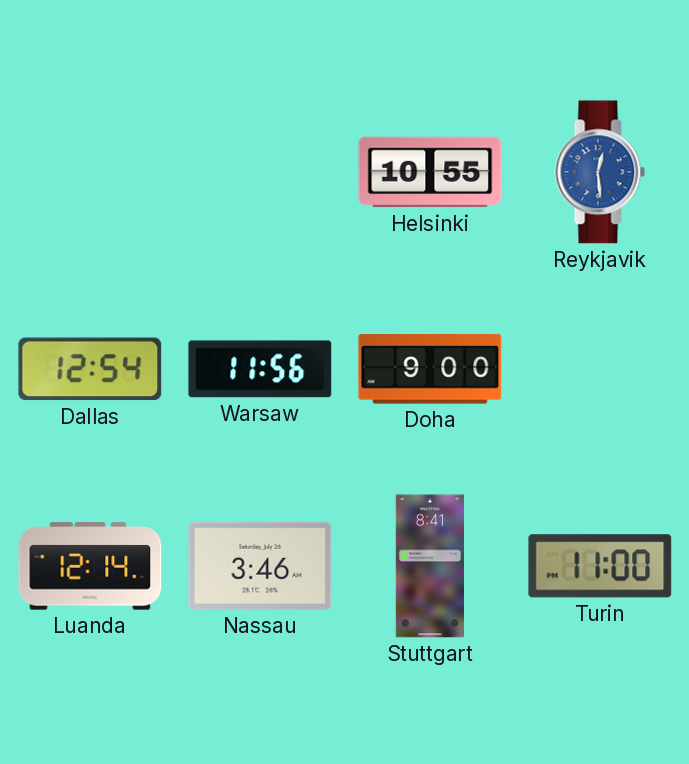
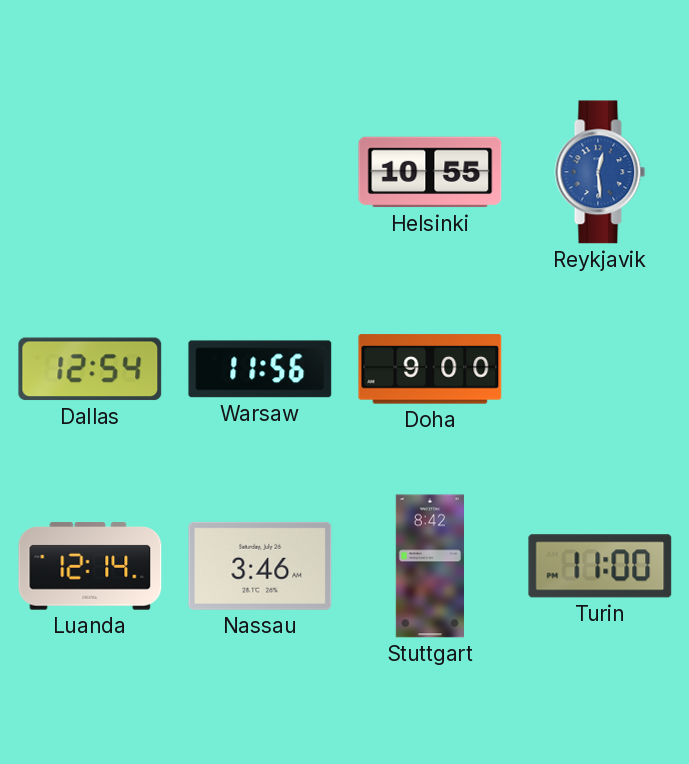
Stuttgart: 8:41 -> 8:42
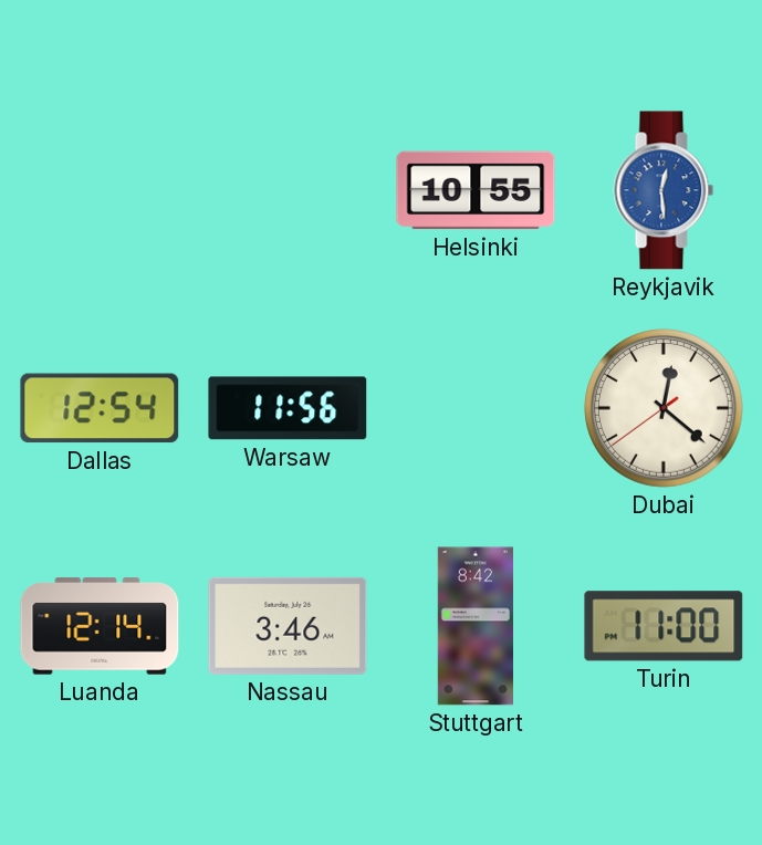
Doha: 9:00 -> none
Dubai: none -> 12:21
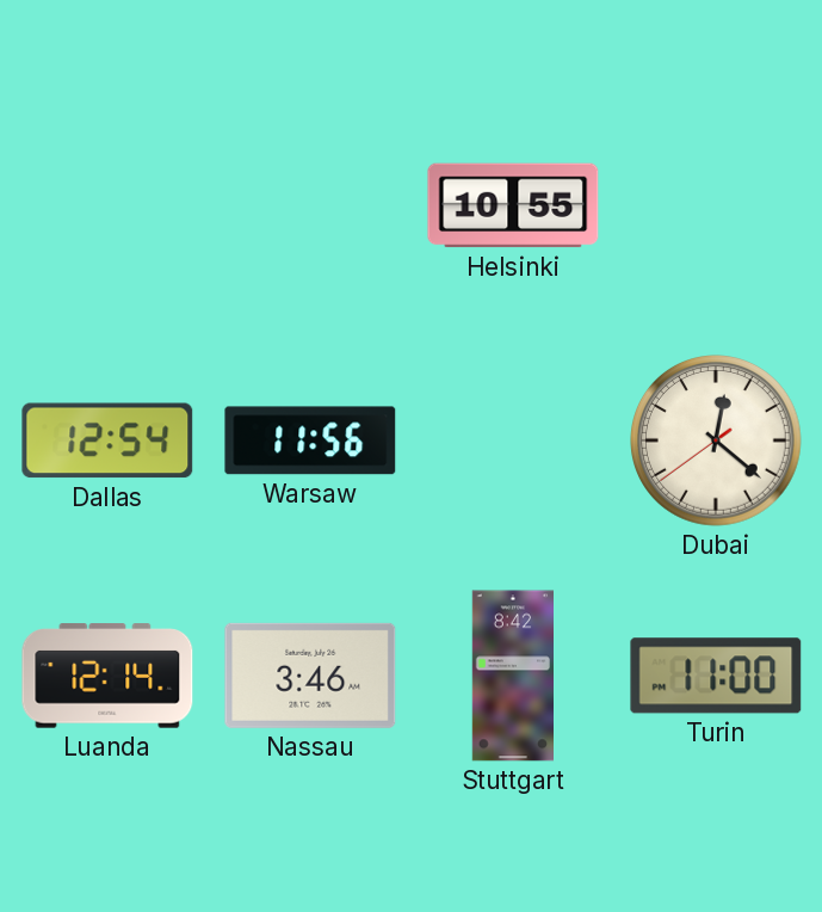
Reykjavik: 12:29 -> none
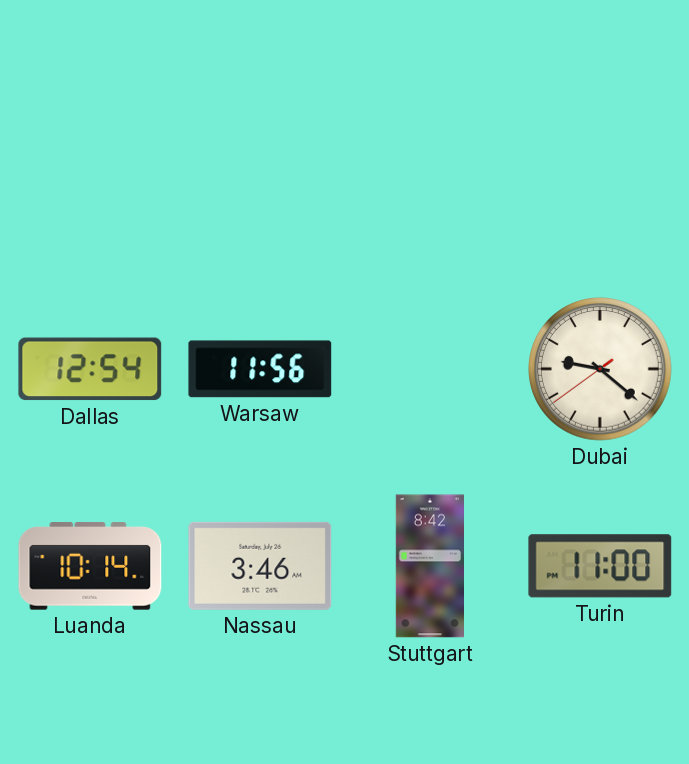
Helsinki: 10:55 -> none
Dubai: 12:21 -> 9:21
Luanda: 12:14 -> 10:14
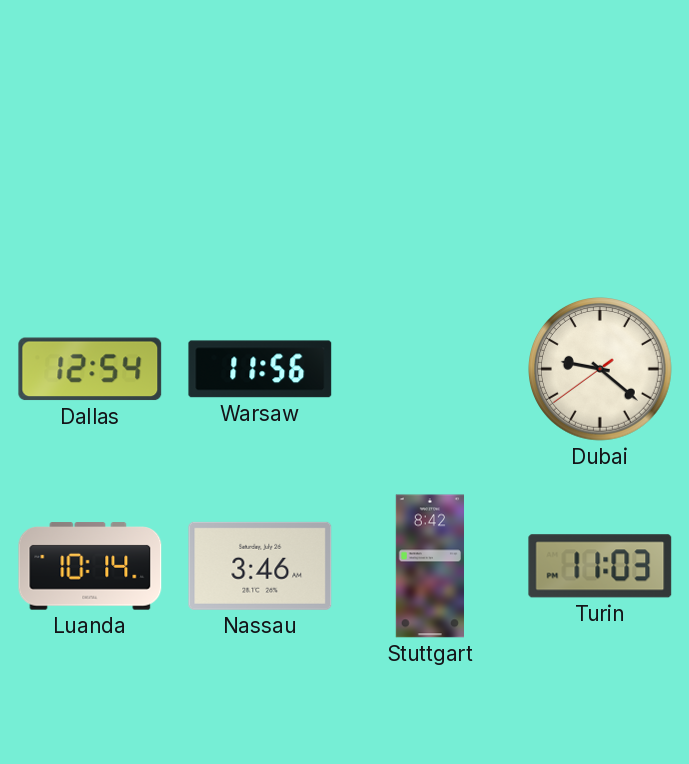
Turin: 11:00 -> 11:03
